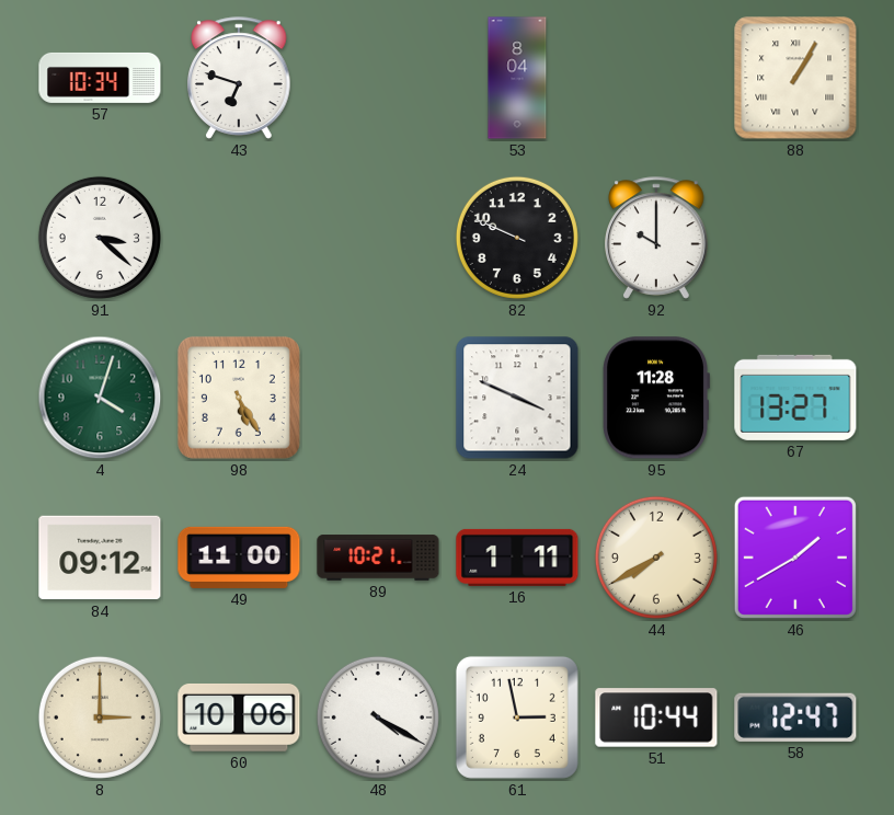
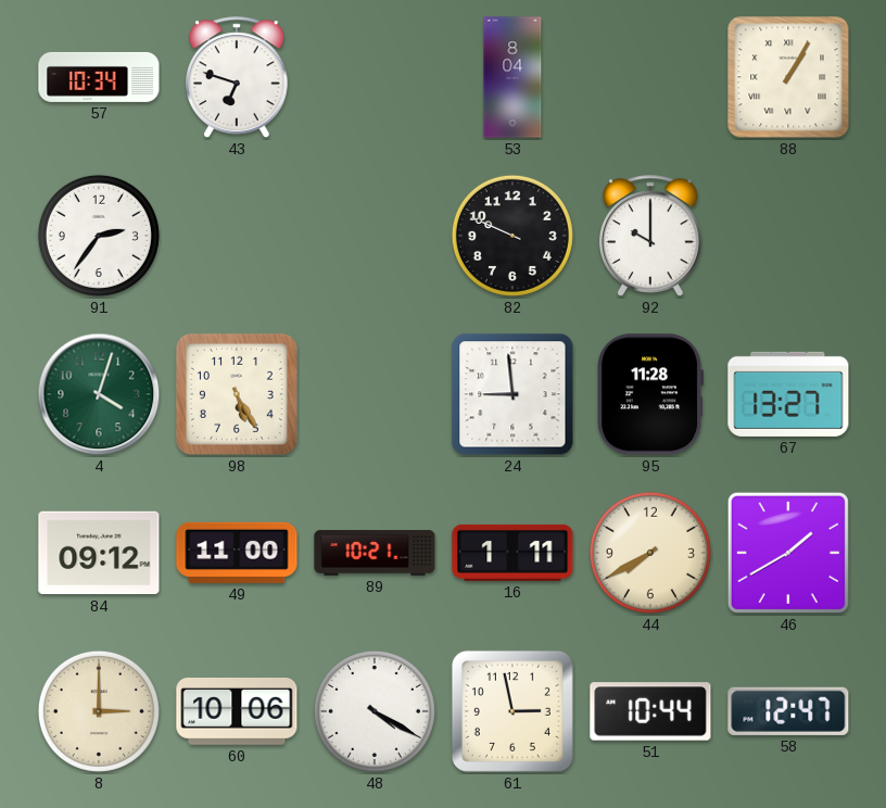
91: 3:22 -> 2:36
24: 3:49 -> 8:59
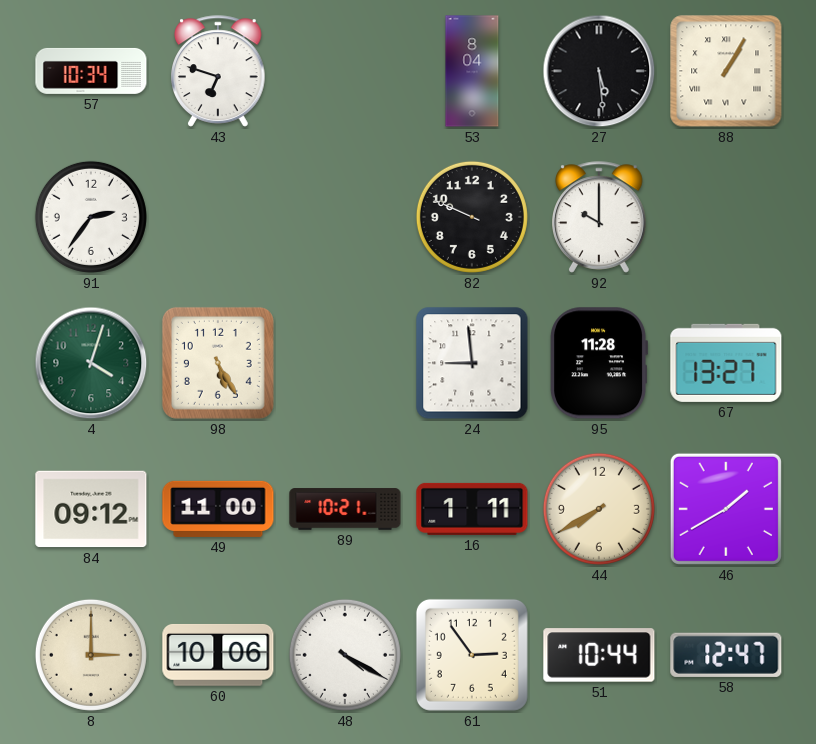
27: none -> 5:29
61: 2:58 -> 2:54
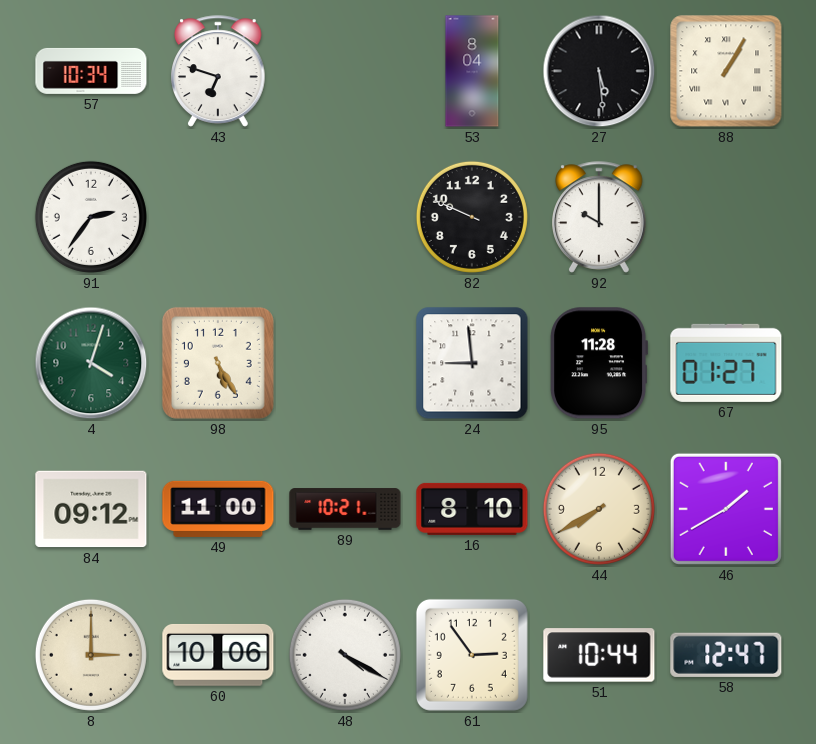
67: 13:27 -> 01:27
16: 1:11 -> 8:10
